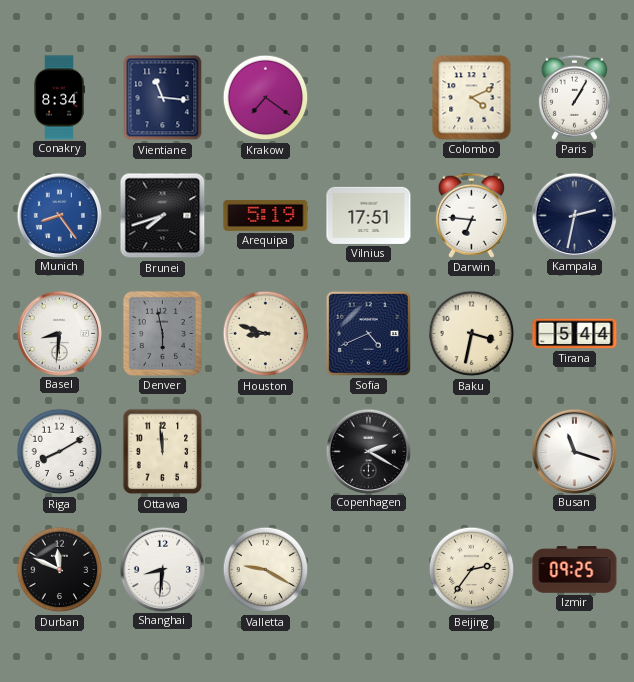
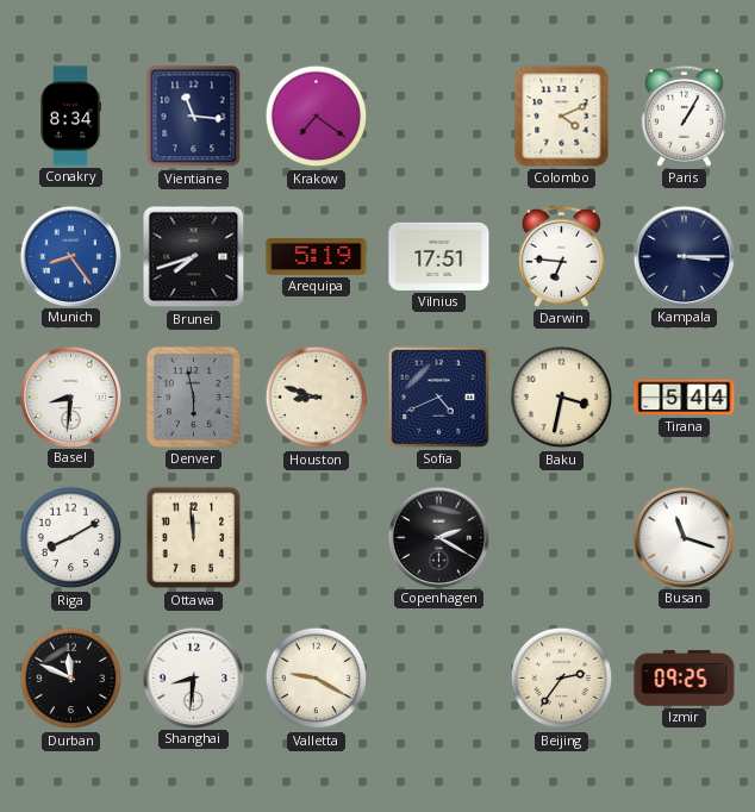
Kampala: 2:32 -> 3:15
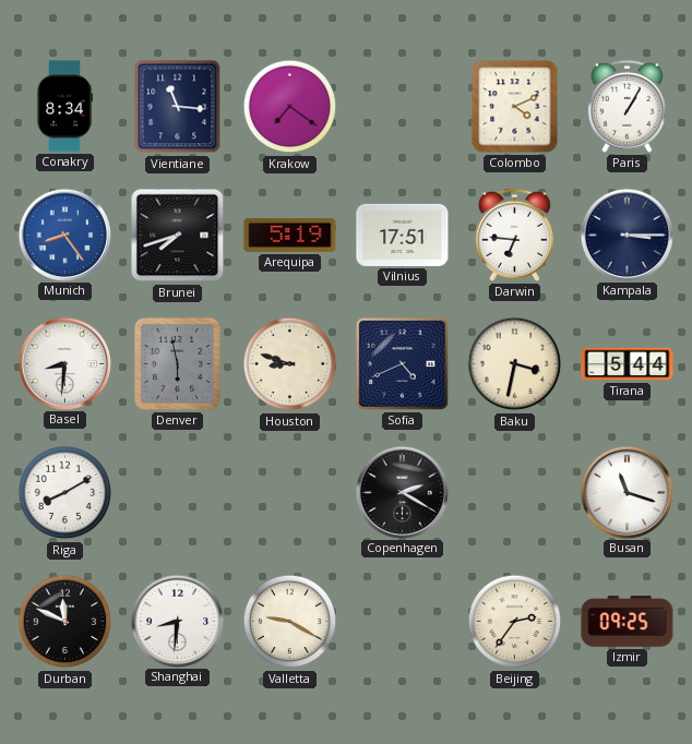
Ottawa: 11:59 -> none
